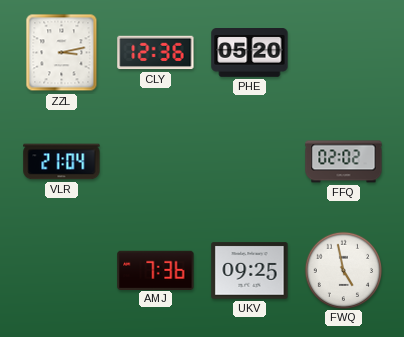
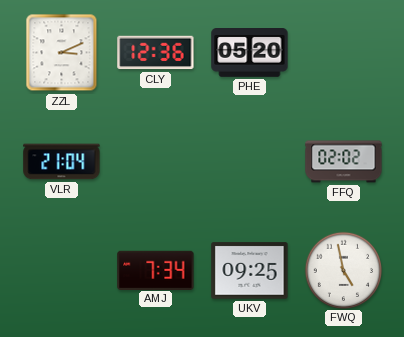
ZZL: 3:13 -> 3:11
AMJ: 7:36 -> 7:34
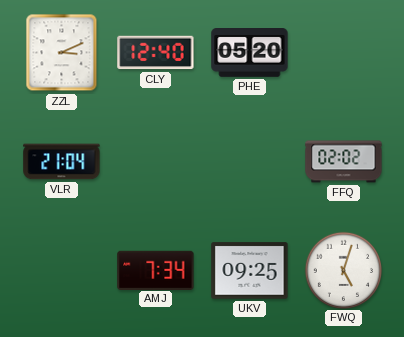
CLY: 12:36 -> 12:40
FWQ: 4:58 -> 5:03
